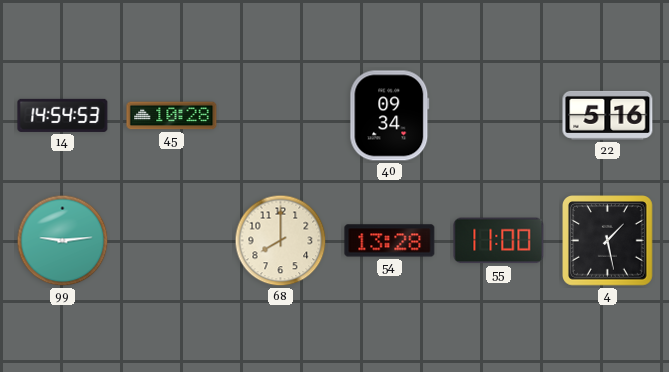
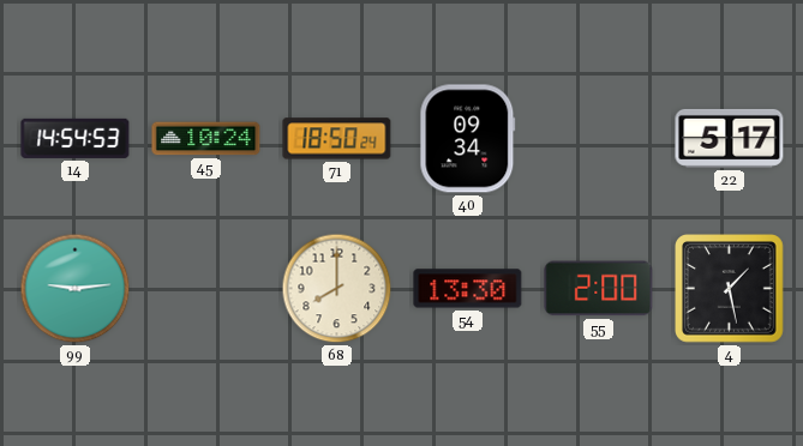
45: 10:28 -> 10:24
71: none -> 18:50
22: 5:16 -> 5:17
54: 13:28 -> 13:30
55: 11:00 -> 2:00
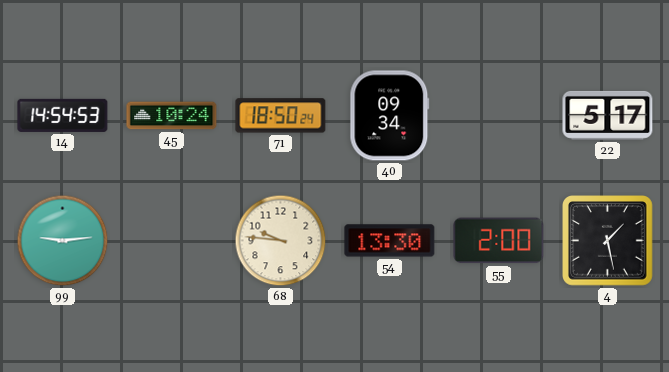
68: 8:00 -> 9:46
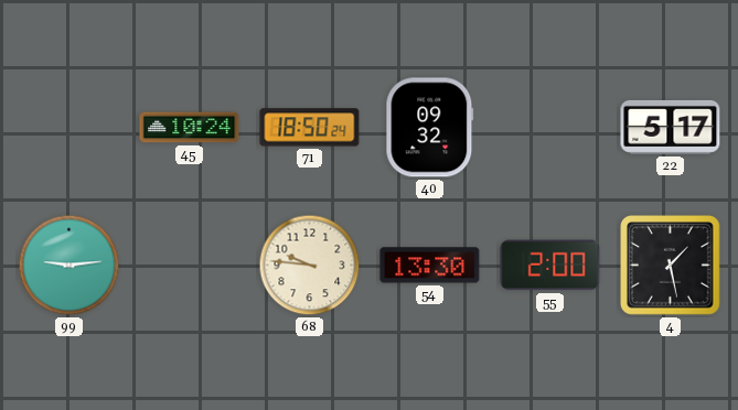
14: 14:54 -> none
40: 09:34 -> 09:32
